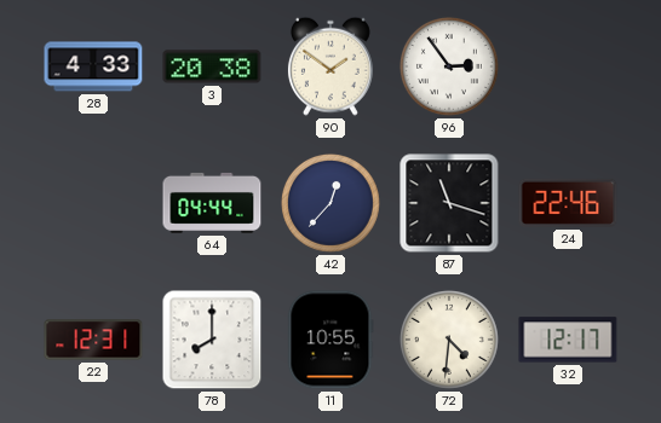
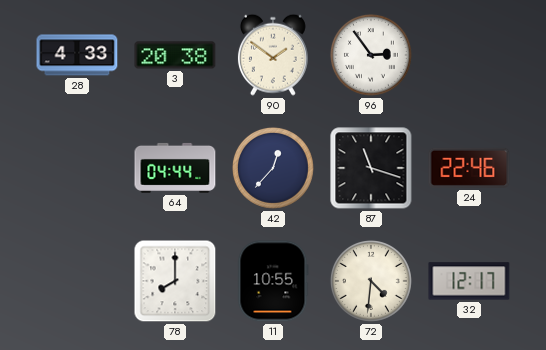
22: 12:31 -> none
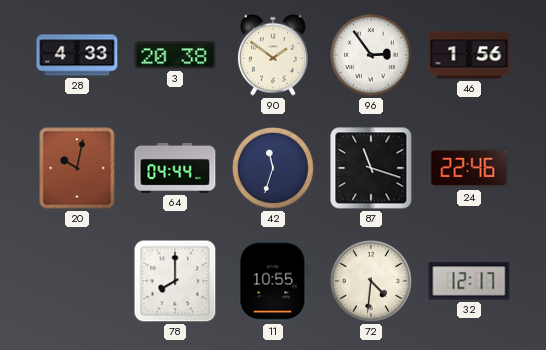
46: none -> 1:56
20: none -> 10:02
42: 12:37 -> 11:33
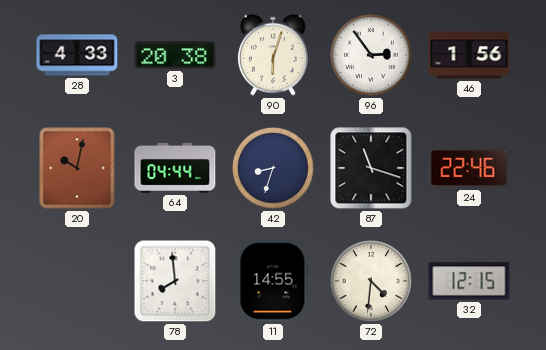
90: 1:51 -> 6:03
42: 11:33 -> 8:33
78: 8:00 -> 7:59
11: 10:55 -> 14:55
32: 12:17 -> 12:15
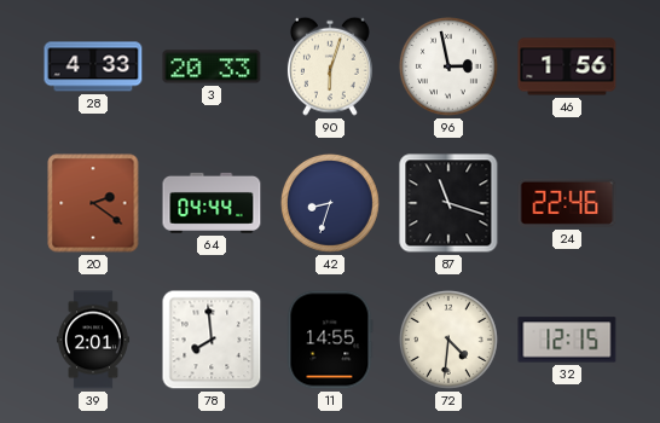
3: 20:38 -> 20:33
96: 2:54 -> 2:58
20: 10:02 -> 2:21
39: none -> 2:01
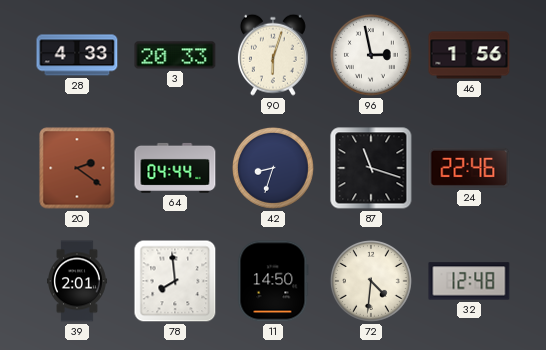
11: 14:55 -> 14:50
32: 12:15 -> 12:48
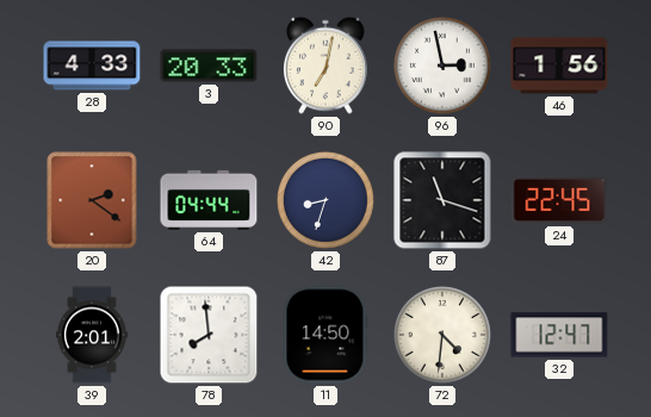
90: 6:03 -> 7:02
24: 22:46 -> 22:45
32: 12:48 -> 12:47
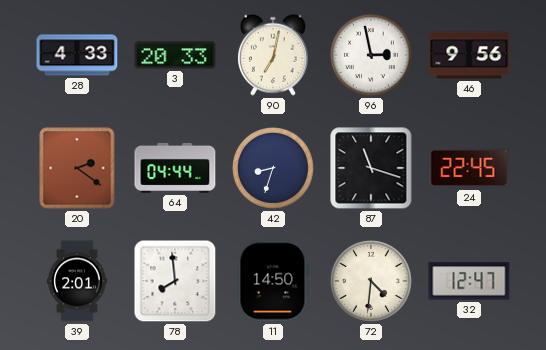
46: 1:56 -> 9:56
